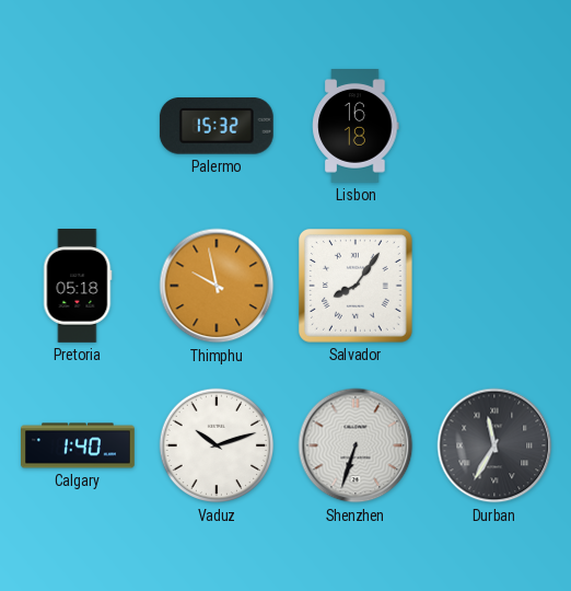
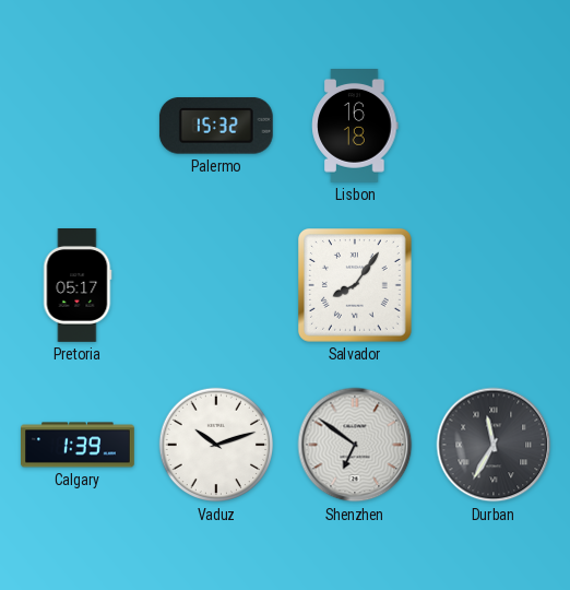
Pretoria: 05:18 -> 05:17
Thimphu: 9:58 -> none
Calgary: 1:40 -> 1:39
Shenzhen: 6:33 -> 6:51
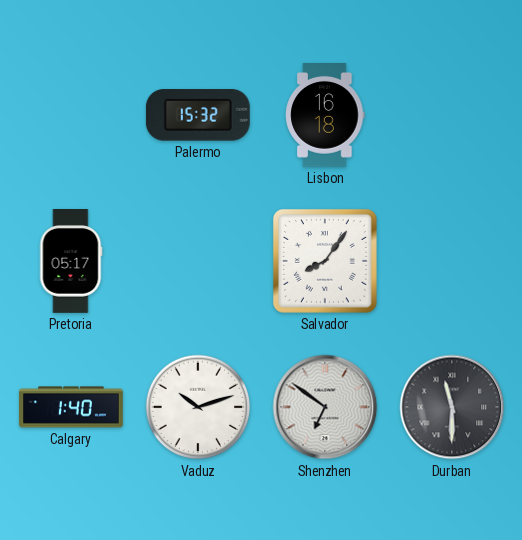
Calgary: 1:39 -> 1:40
Durban: 11:35 -> 11:30
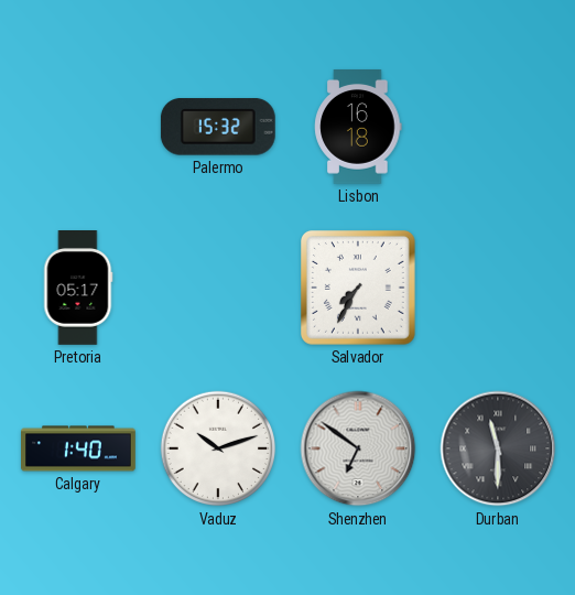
Salvador: 8:06 -> 7:35
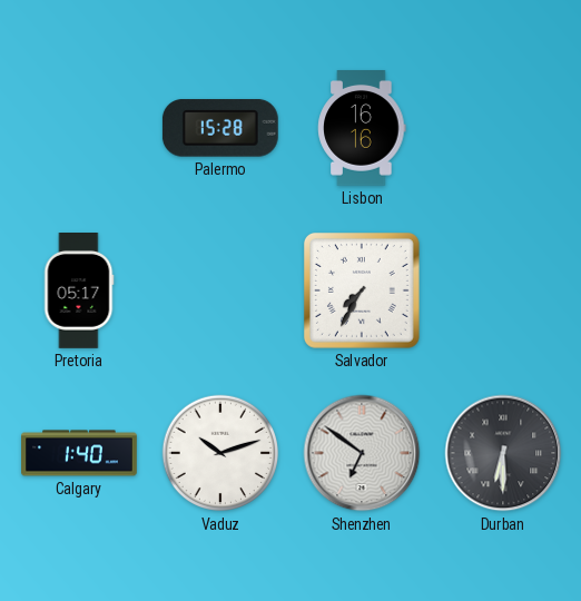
Palermo: 15:32 -> 15:28
Lisbon: 16:18 -> 16:16
Durban: 11:30 -> 6:30
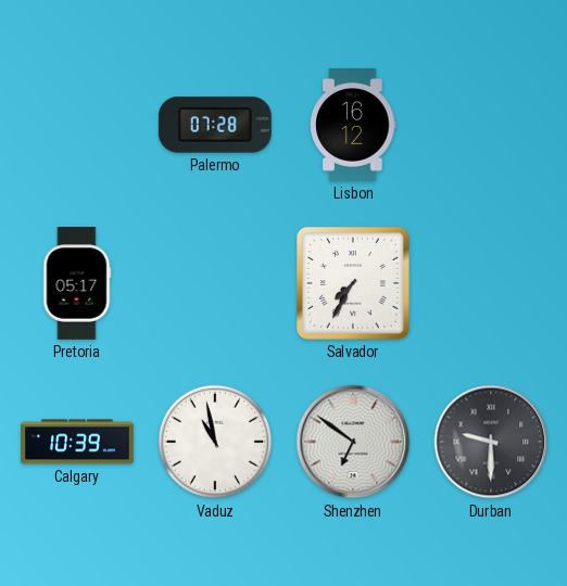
Palermo: 15:28 -> 07:28
Lisbon: 16:16 -> 16:12
Calgary: 1:40 -> 10:39
Vaduz: 10:12 -> 10:58
Durban: 6:30 -> 9:30
